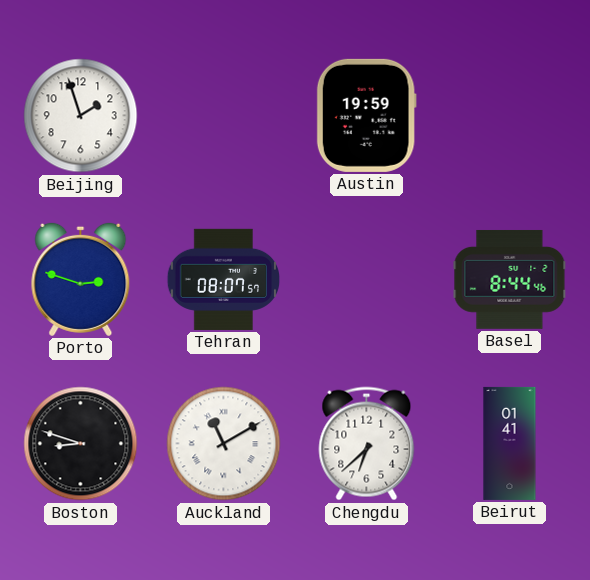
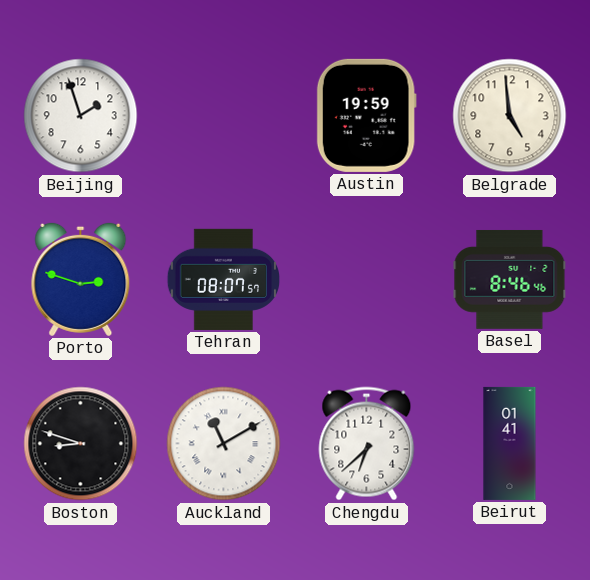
Belgrade: none -> 4:59
Basel: 8:44 -> 8:46
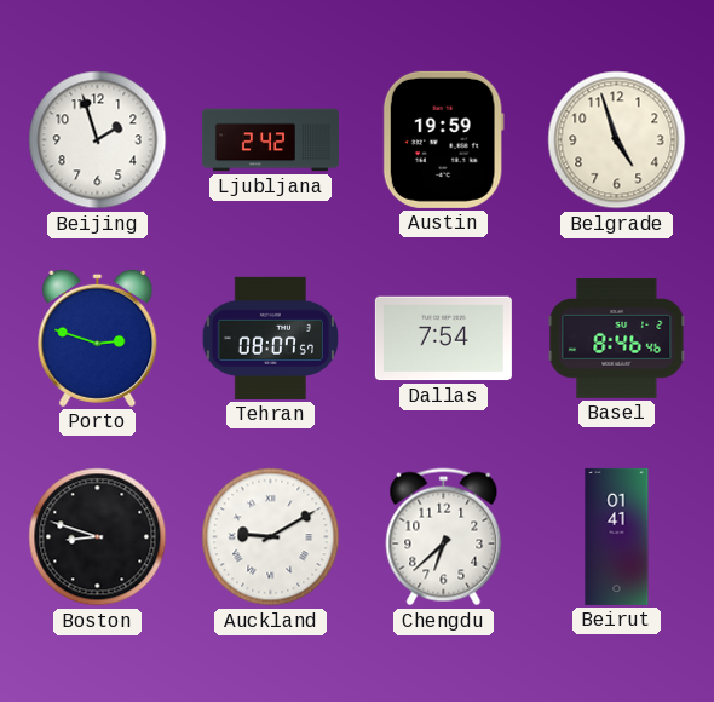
Ljubljana: none -> 2:42
Belgrade: 4:59 -> 4:57
Dallas: none -> 7:54
Auckland: 11:10 -> 9:10
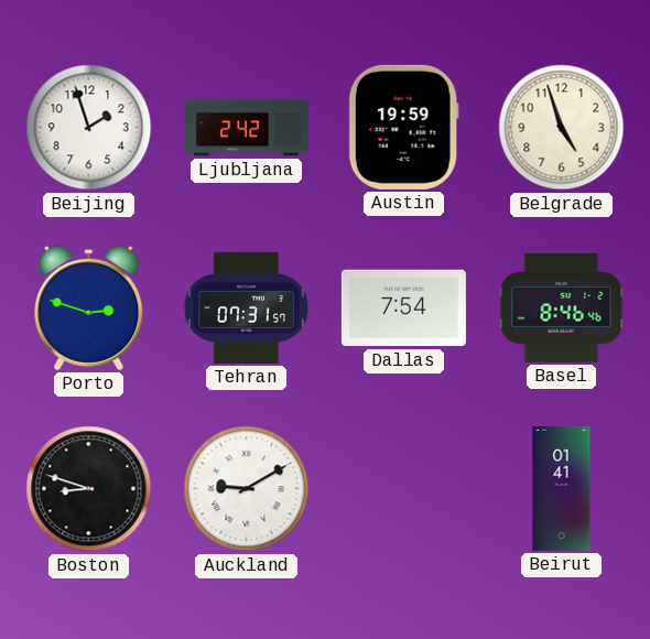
Tehran: 08:07 -> 07:31
Chengdu: 6:38 -> none
